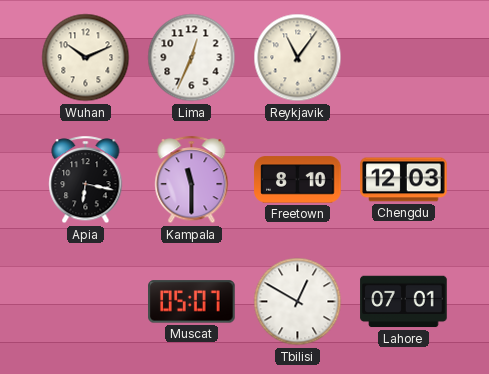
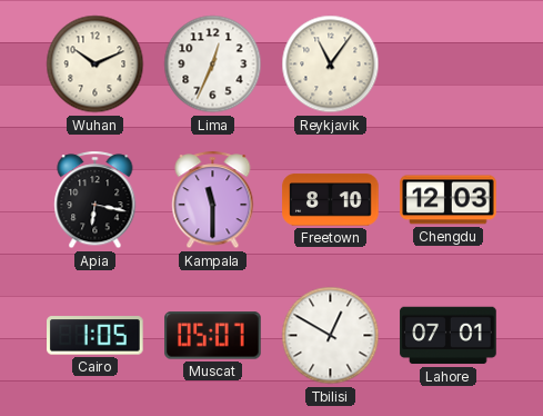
Cairo: none -> 1:05
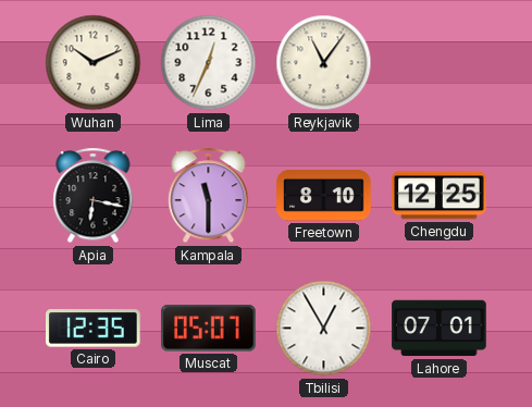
Chengdu: 12:03 -> 12:25
Cairo: 1:05 -> 12:35
Tbilisi: 12:50 -> 12:55
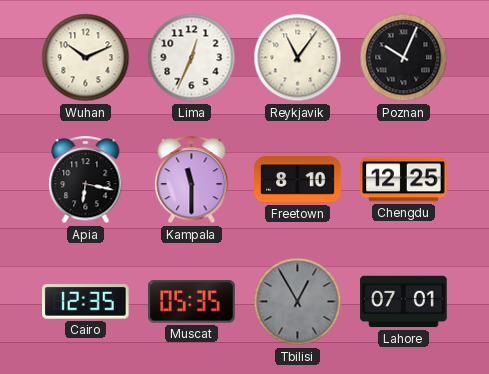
Poznan: none -> 10:04
Muscat: 05:07 -> 05:35
Tbilisi dial: white -> grey
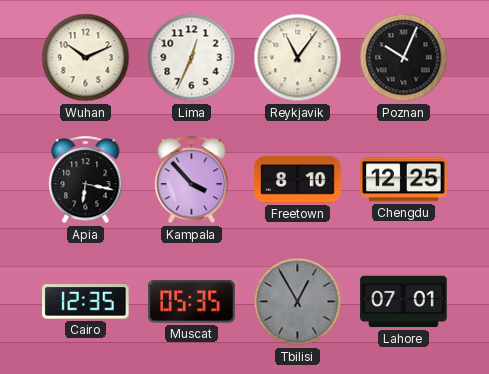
Kampala: 11:30 -> 3:53
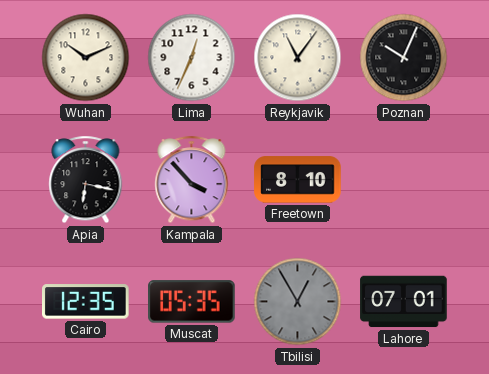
Chengdu: 12:25 -> none
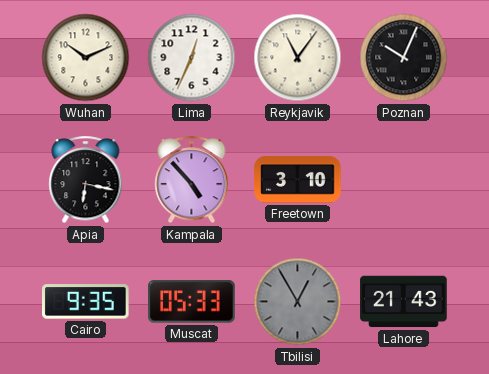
Kampala: 3:53 -> 4:53
Freetown: 8:10 -> 3:10
Cairo: 12:35 -> 9:35
Muscat: 05:35 -> 05:33
Lahore: 07:01 -> 21:43
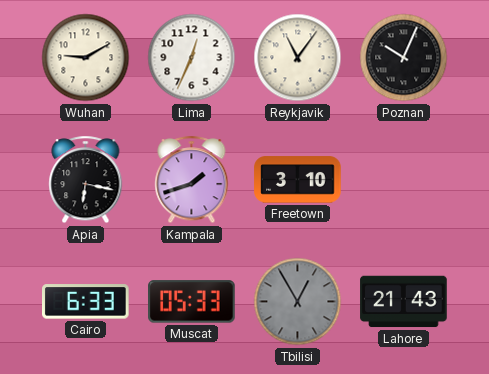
Wuhan: 10:11 -> 9:10
Kampala: 4:53 -> 1:42
Cairo: 9:35 -> 6:33
